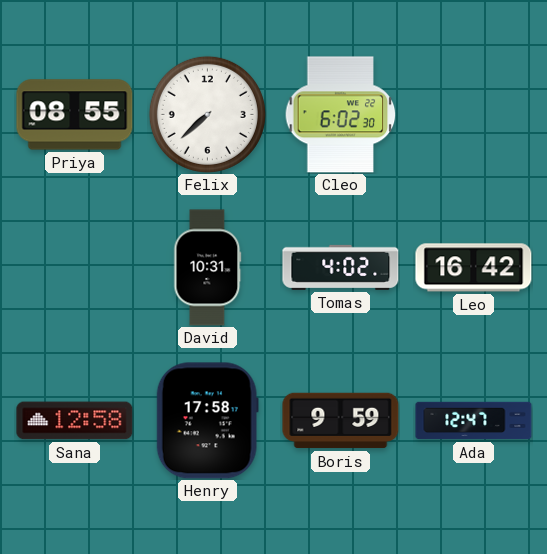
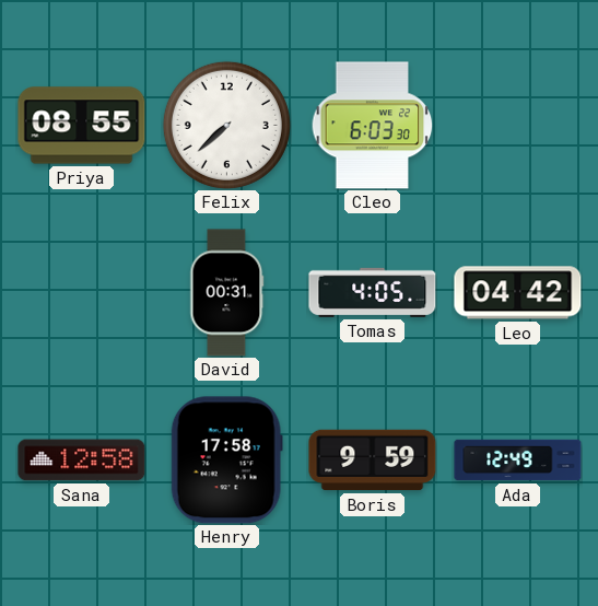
Cleo: 6:02 -> 6:03
David: 10:31 -> 00:31
Tomas: 4:02 -> 4:05
Leo: 16:42 -> 04:42
Ada: 12:47 -> 12:49
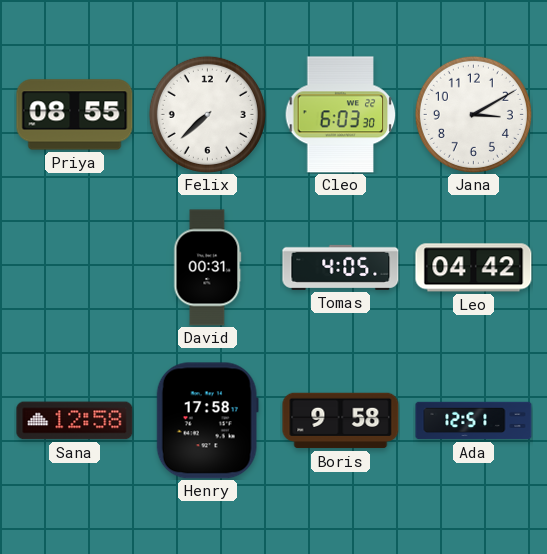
Jana: none -> 3:10
Boris: 9:59 -> 9:58
Ada: 12:49 -> 12:51
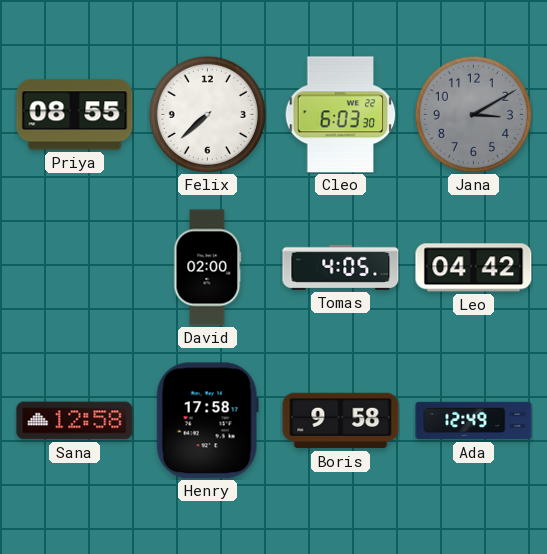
Jana dial: white -> grey
David: 00:31 -> 02:00
Ada: 12:51 -> 12:49
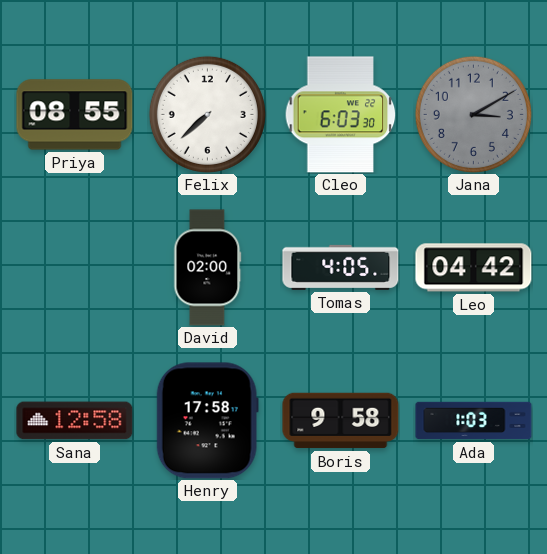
Ada: 12:49 -> 1:03
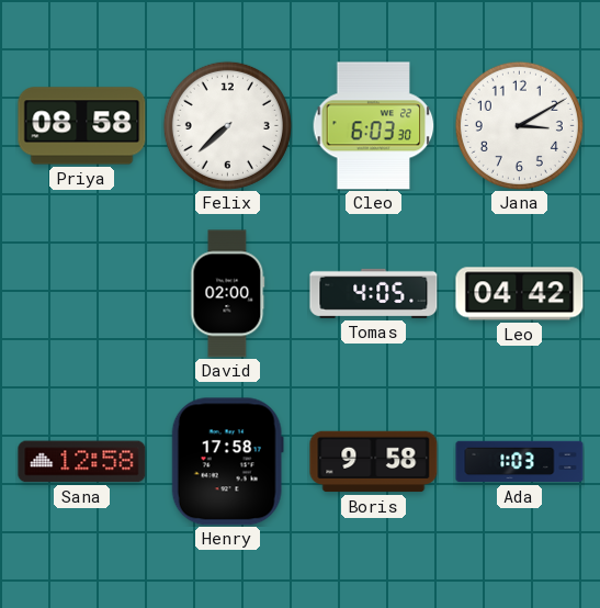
Priya: 08:55 -> 08:58
Jana dial: grey -> white
